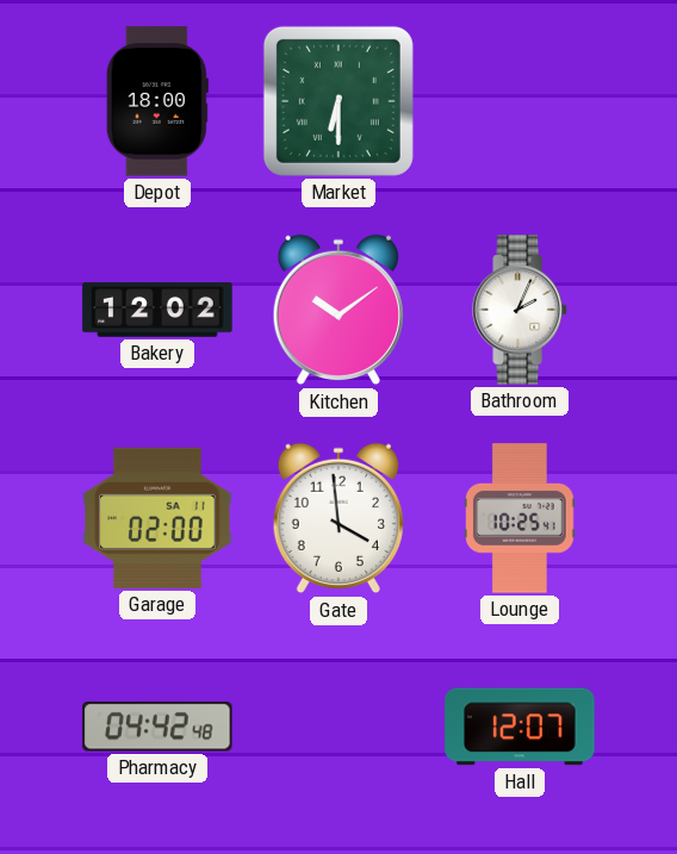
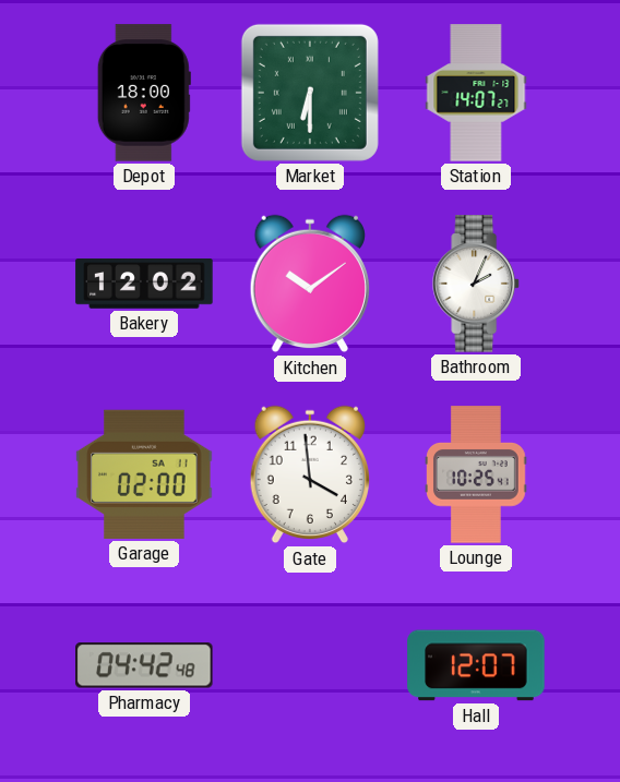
Station: none -> 14:07
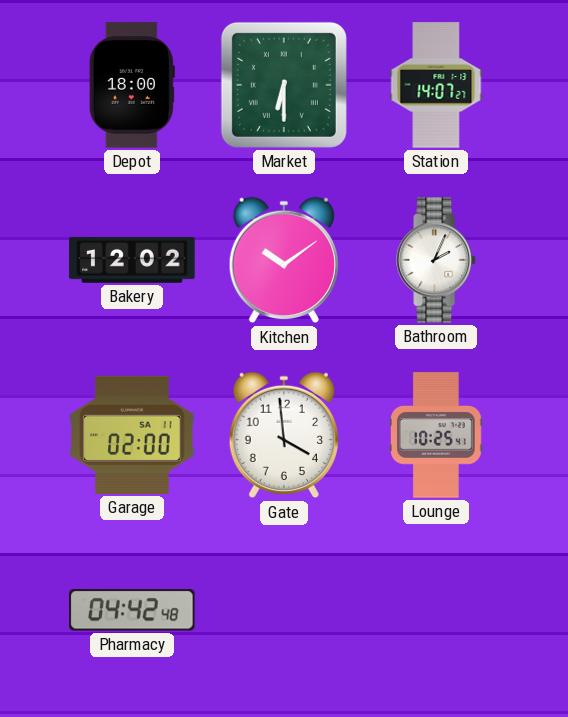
Hall: 12:07 -> none
